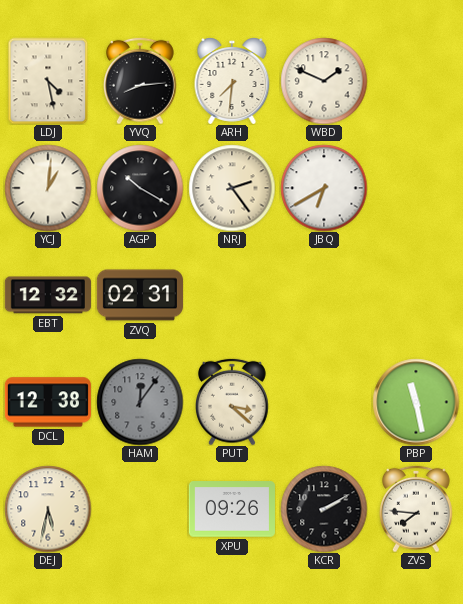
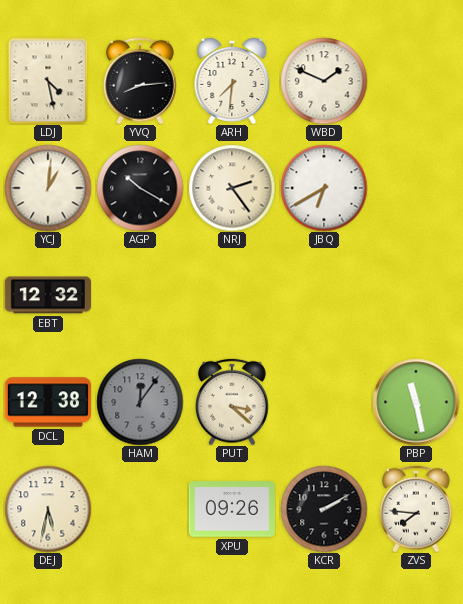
ZVQ: 02:31 -> none
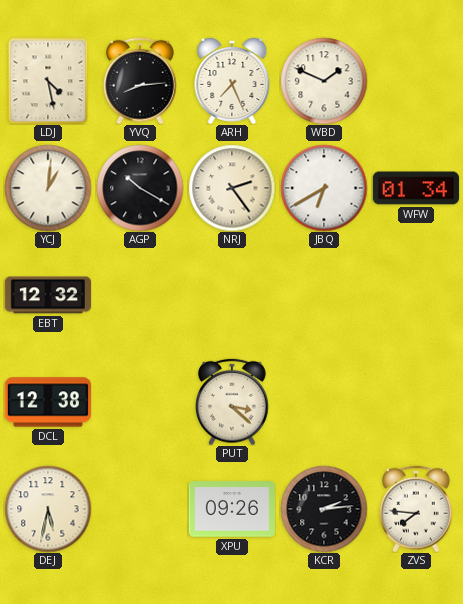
ARH: 7:31 -> 7:26
WFW: none -> 01:34
HAM: 12:06 -> none
PBP: 11:28 -> none
KCR: 2:10 -> 2:14
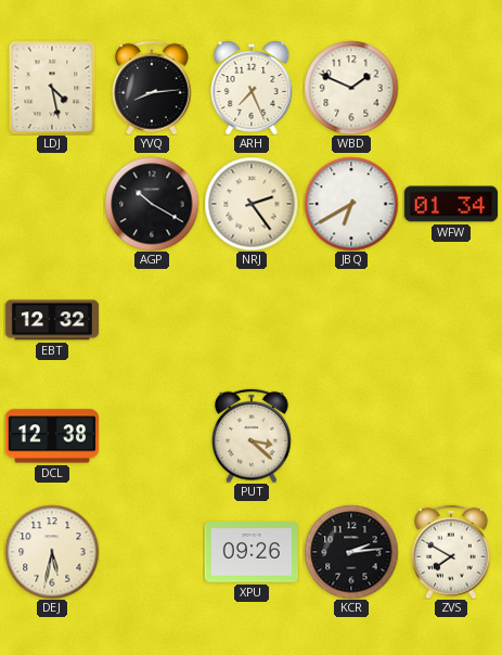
YCJ: 1:01 -> none
ZVS: 7:46 -> 7:50
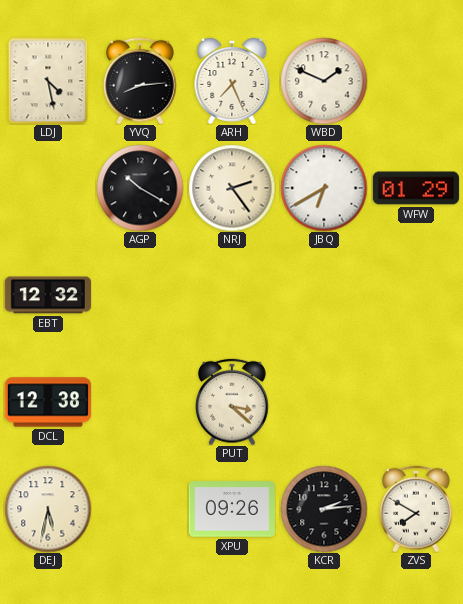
WFW: 01:34 -> 01:29
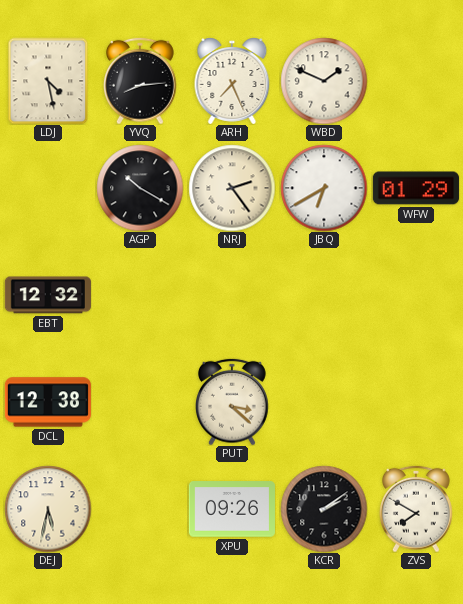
KCR: 2:14 -> 2:09
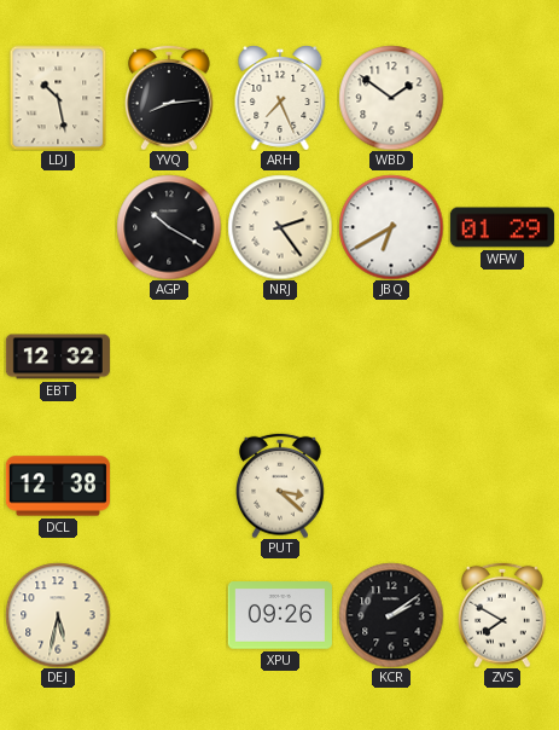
LDJ: 4:28 -> 10:28
WBD: 1:49 -> 1:51
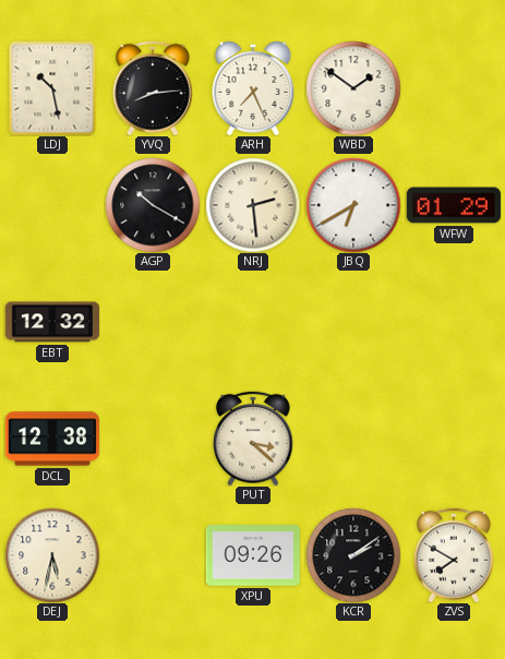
NRJ: 2:24 -> 2:29
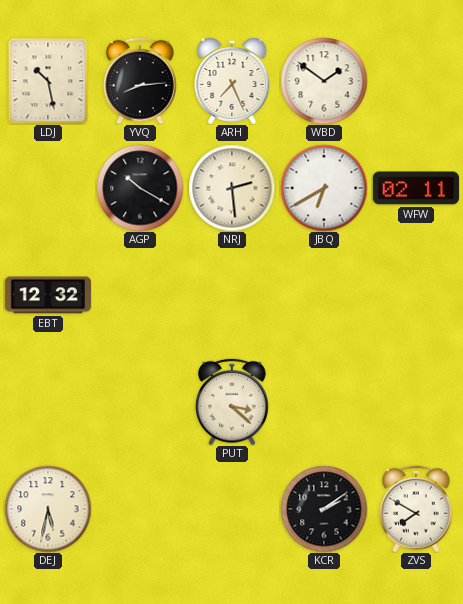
WFW: 01:29 -> 02:11
DCL: 12:38 -> none
XPU: 09:26 -> none
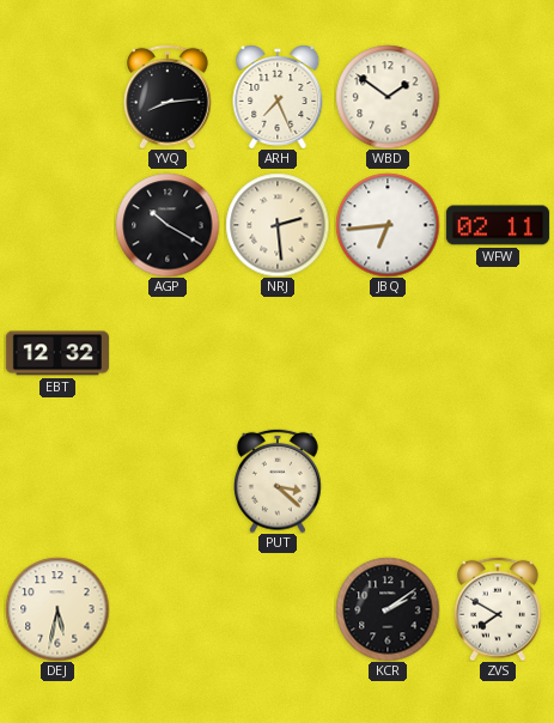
LDJ: 10:28 -> none
JBQ: 6:40 -> 6:44
